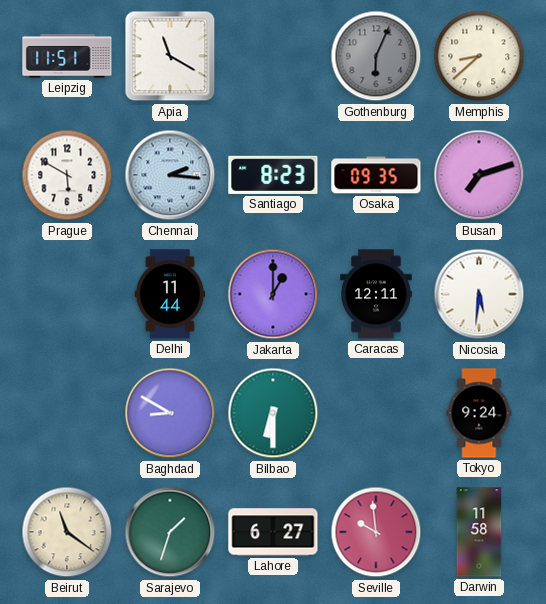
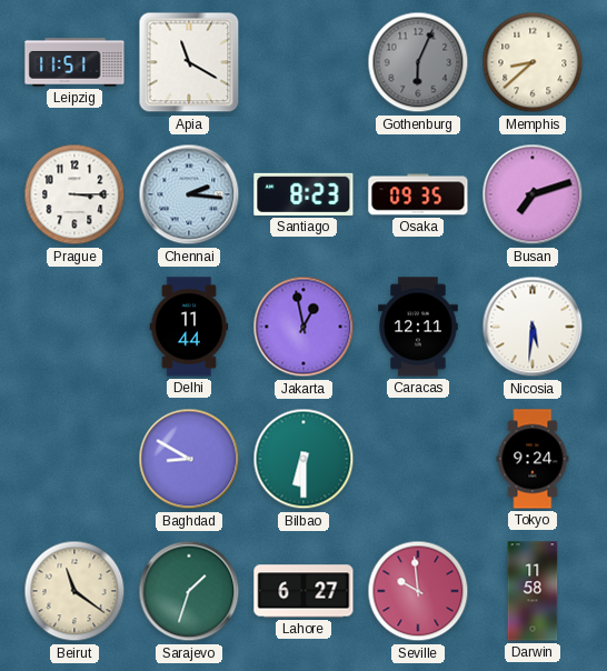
Prague: 5:50 -> 3:15
Jakarta: 1:00 -> 12:58
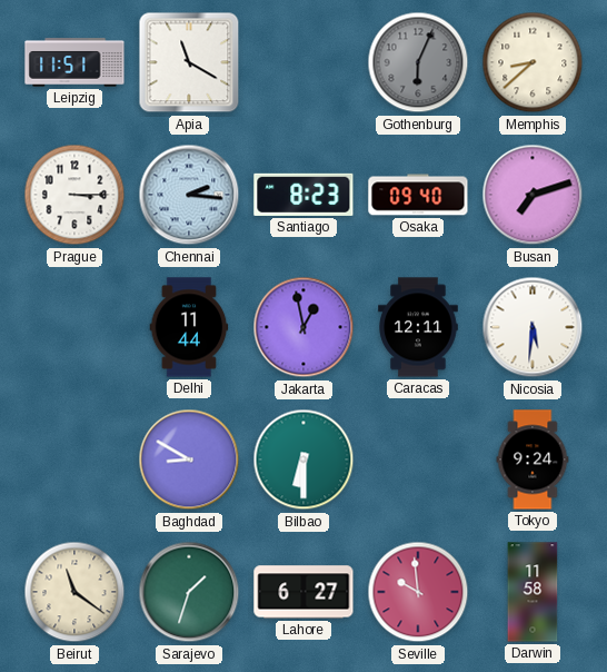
Osaka: 09:35 -> 09:40
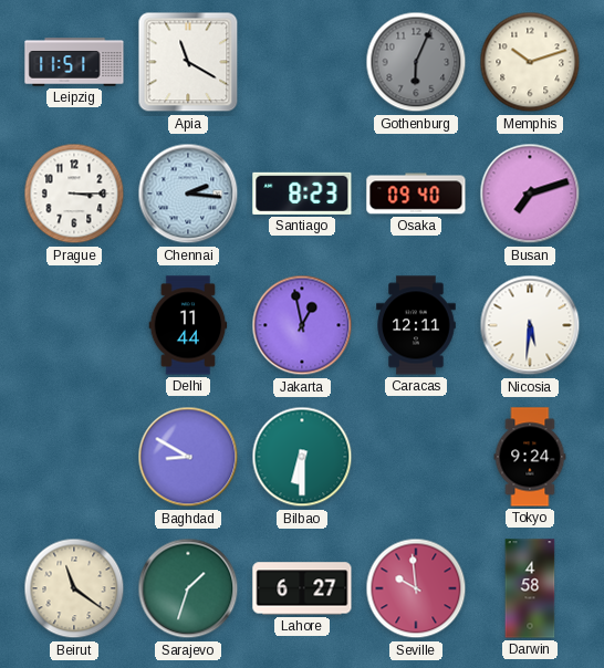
Memphis: 8:38 -> 10:12
Darwin: 11:58 -> 4:58
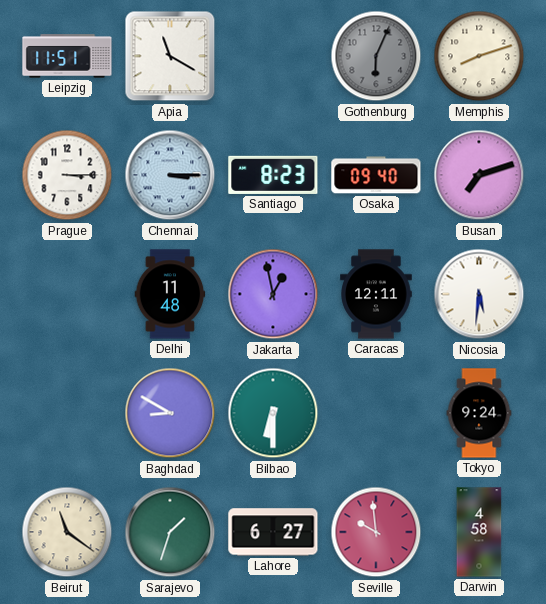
Memphis: 10:12 -> 8:12
Chennai: 2:16 -> 3:15
Delhi: 11:44 -> 11:48
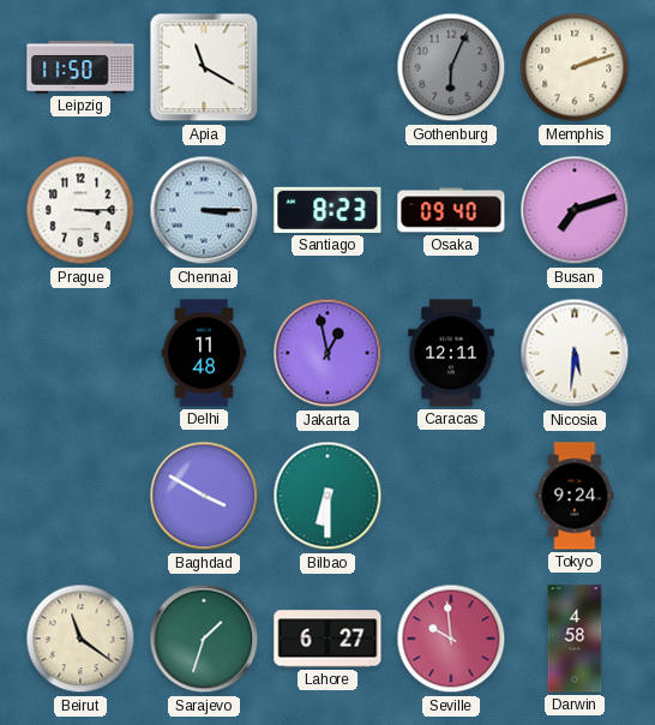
Leipzig: 11:51 -> 11:50
Memphis: 8:12 -> 2:12
Baghdad: 8:50 -> 3:50
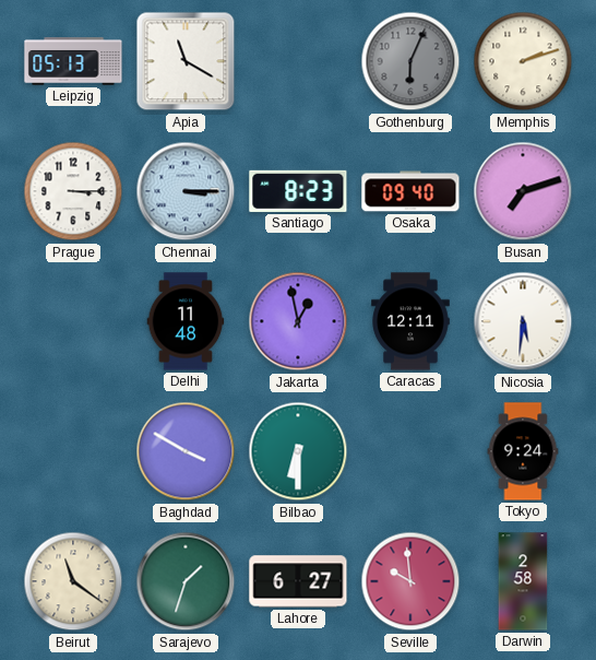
Leipzig: 11:50 -> 05:13
Darwin: 4:58 -> 2:58
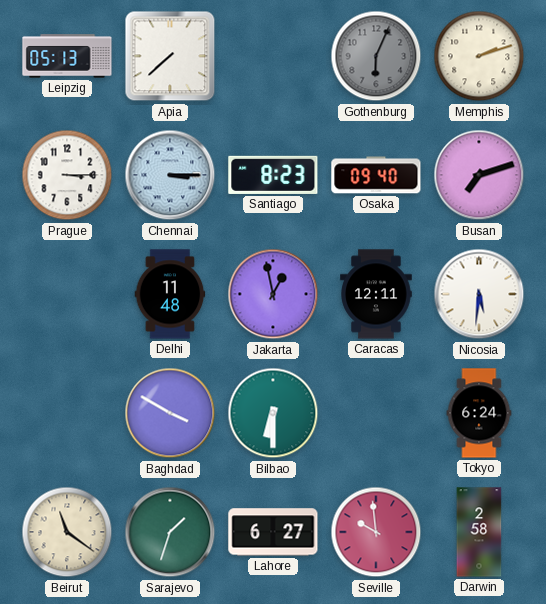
Apia: 11:20 -> 7:38
Tokyo: 9:24 -> 6:24
